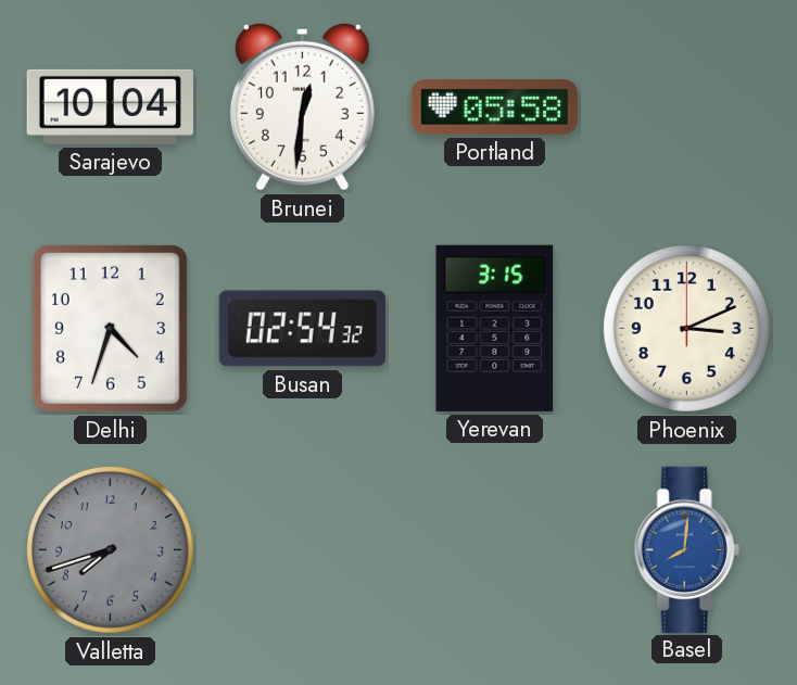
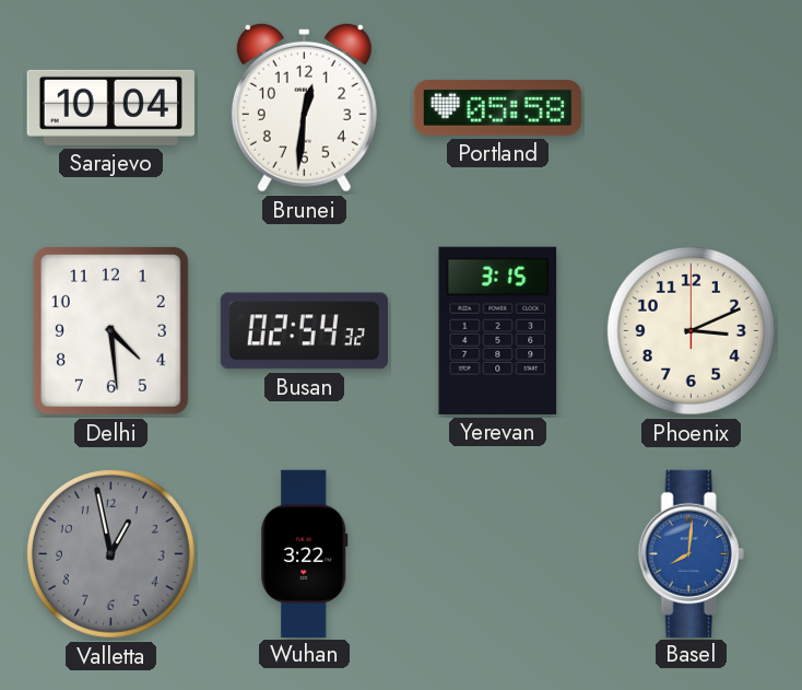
Delhi: 4:33 -> 4:29
Valletta: 7:42 -> 12:58
Wuhan: none -> 3:22
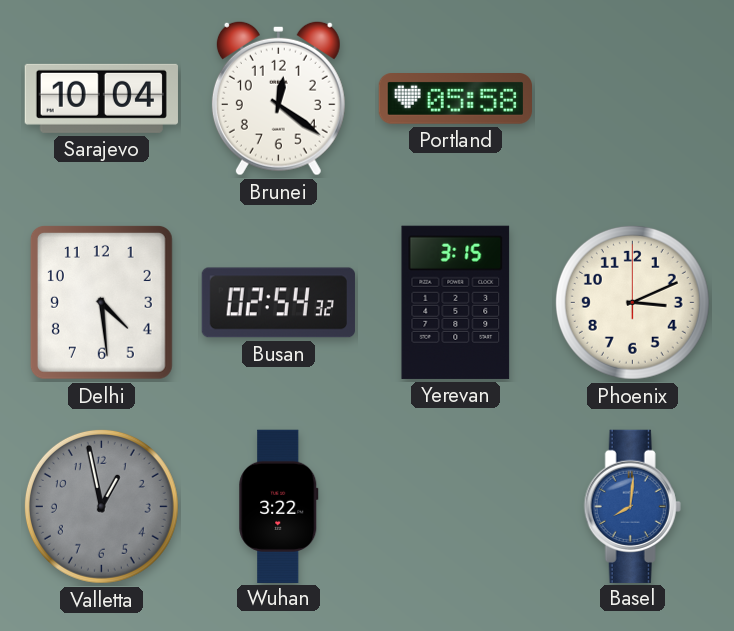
Brunei: 12:31 -> 12:21
